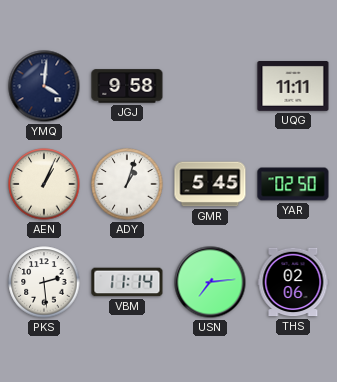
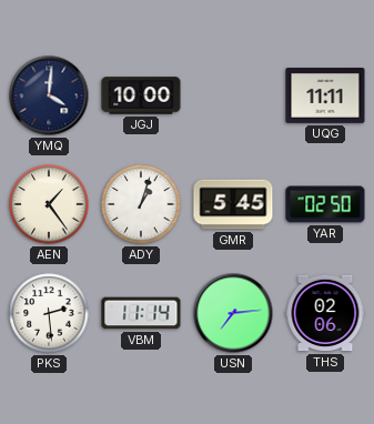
JGJ: 9:58 -> 10:00
AEN: 1:04 -> 1:24
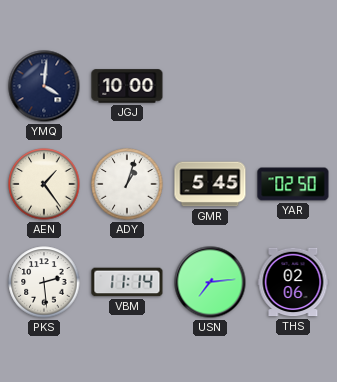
UQG: 11:11 -> none
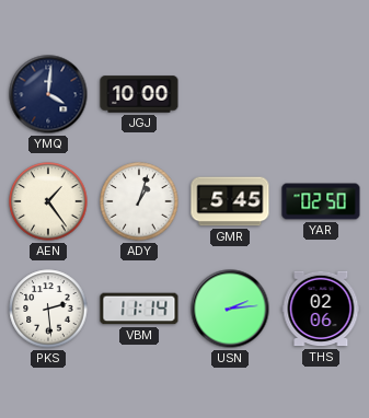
USN: 7:14 -> 2:14
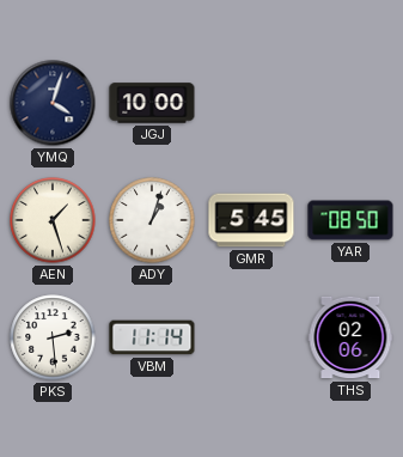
YMQ: 4:01 -> 4:03
AEN: 1:24 -> 1:27
YAR: 02:50 -> 08:50
USN: 2:14 -> none
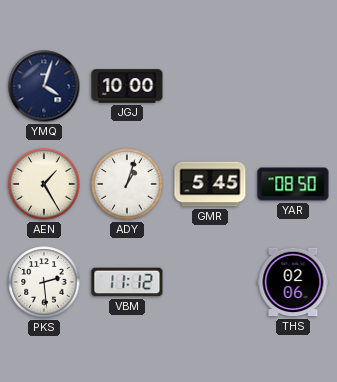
AEN: 1:27 -> 1:25
VBM: 11:14 -> 11:12
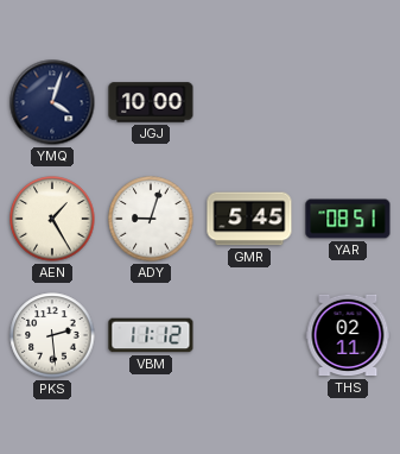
ADY: 1:03 -> 9:03
YAR: 08:50 -> 08:51
THS: 02:06 -> 02:11
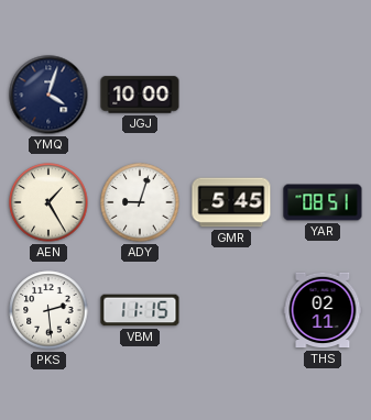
VBM: 11:12 -> 11:15
